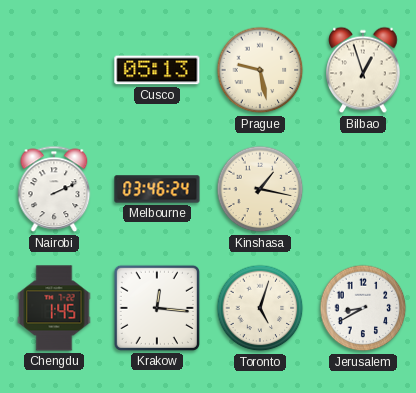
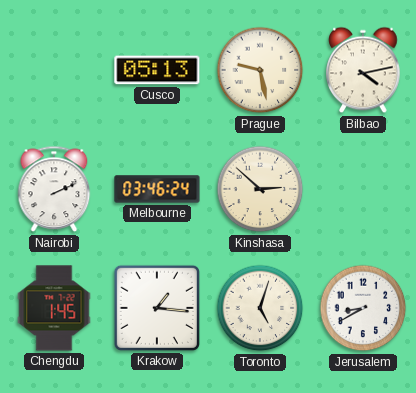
Bilbao: 12:57 -> 4:13
Kinshasa: 1:17 -> 2:52
Krakow: 12:16 -> 1:16
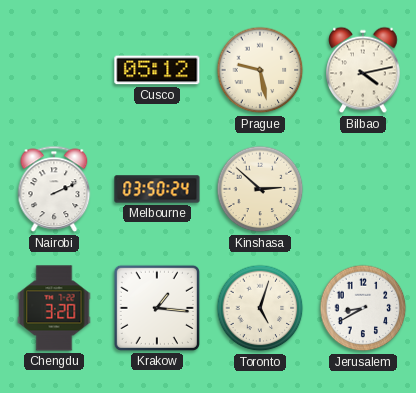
Cusco: 05:13 -> 05:12
Melbourne: 03:46 -> 03:50
Chengdu: 1:45 -> 3:20
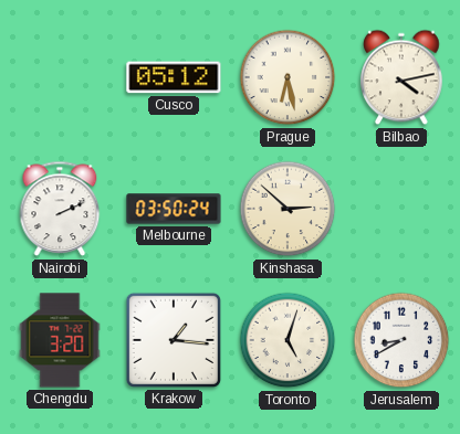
Prague: 9:28 -> 6:28
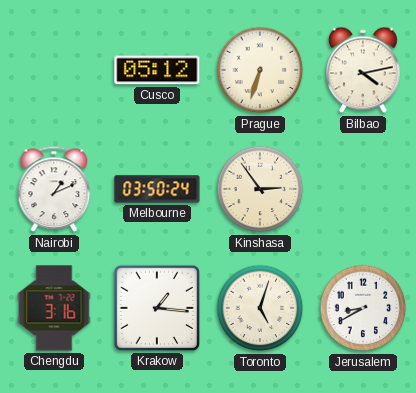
Prague: 6:28 -> 6:33
Nairobi: 2:11 -> 1:11
Kinshasa: 2:52 -> 2:54
Chengdu: 3:20 -> 3:16
